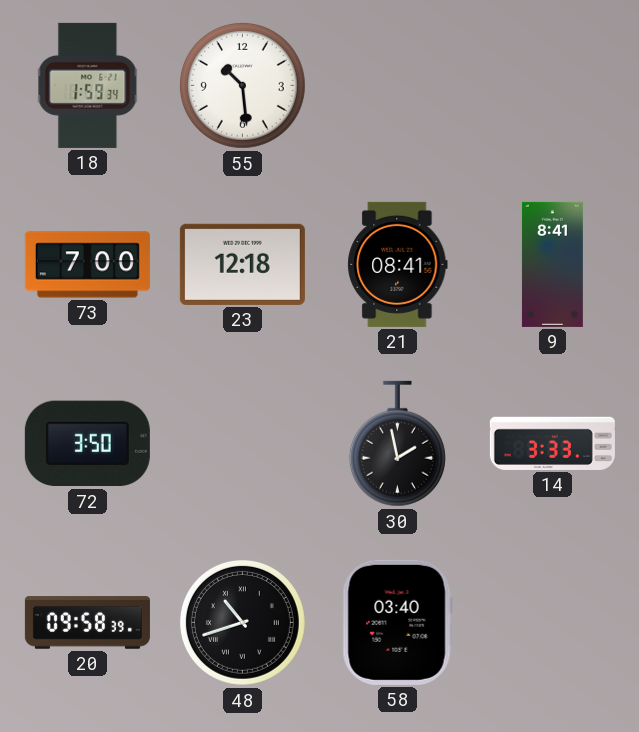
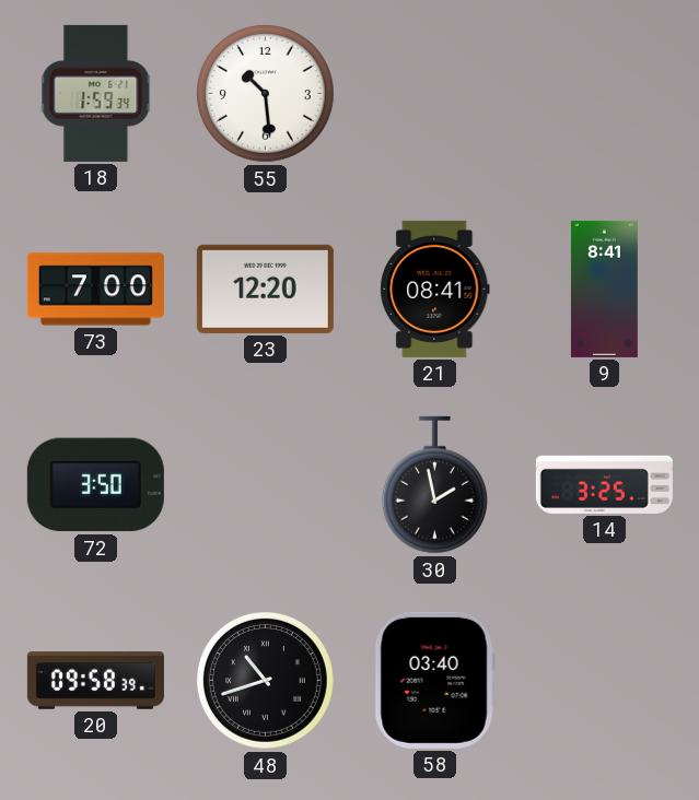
23: 12:18 -> 12:20
14: 3:33 -> 3:25
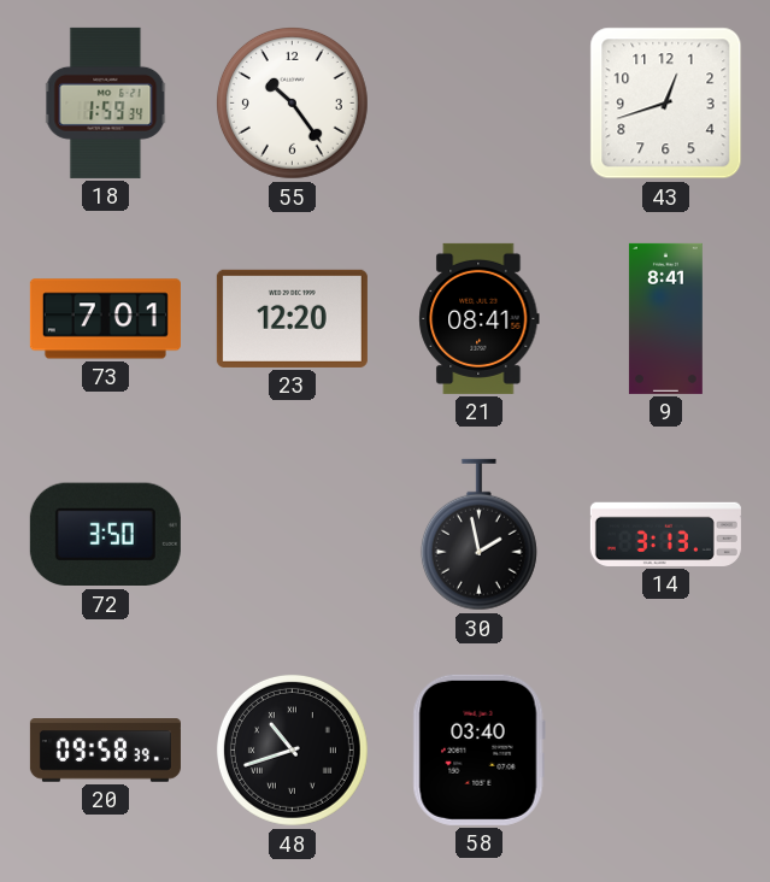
55: 10:29 -> 10:24
43: none -> 12:42
73: 7:00 -> 7:01
14: 3:25 -> 3:13
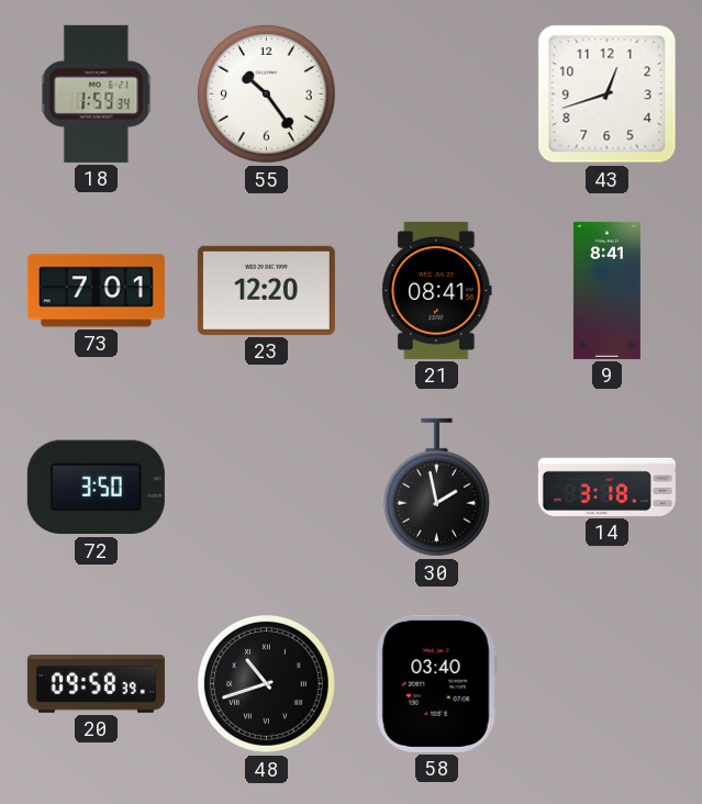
14: 3:13 -> 3:18
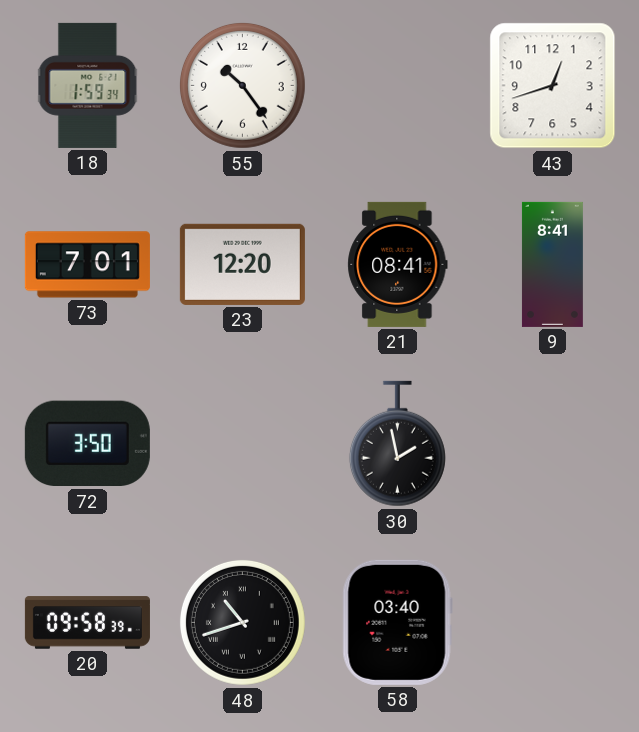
14: 3:18 -> none
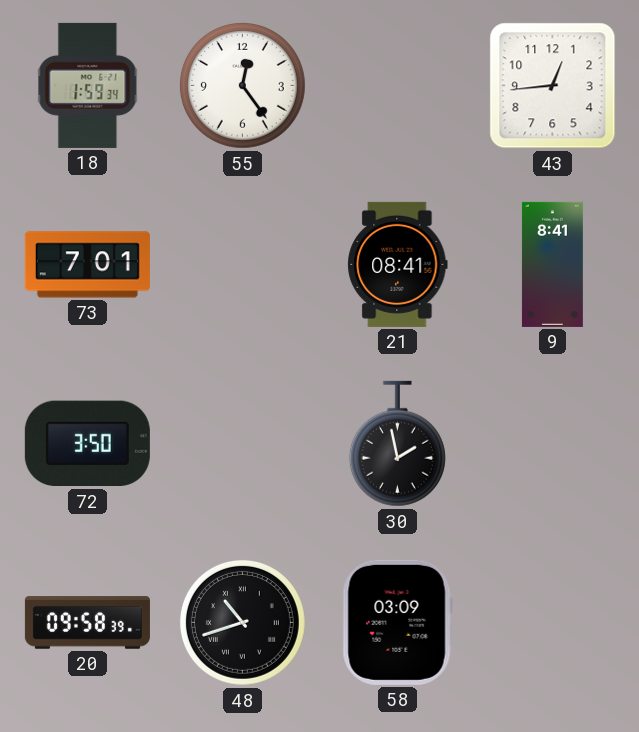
55: 10:24 -> 12:24
43: 12:42 -> 12:44
23: 12:20 -> none
58: 03:40 -> 03:09
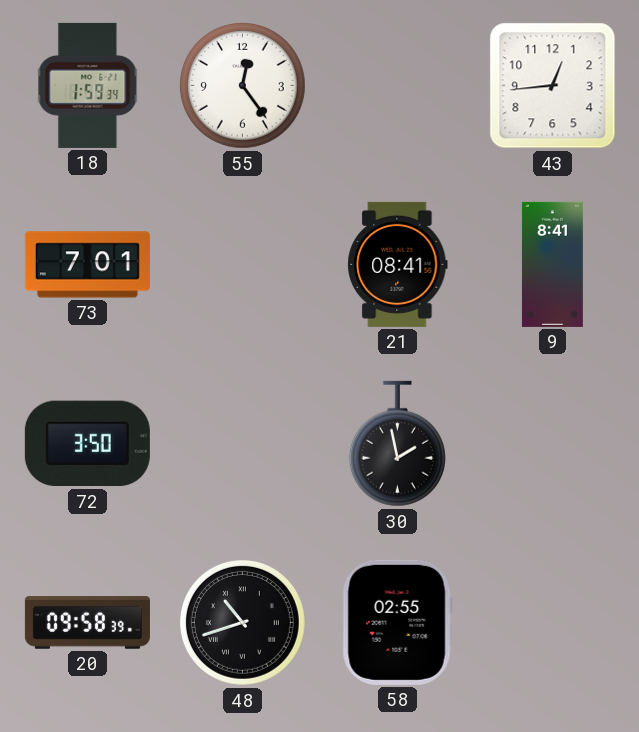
58: 03:09 -> 02:55
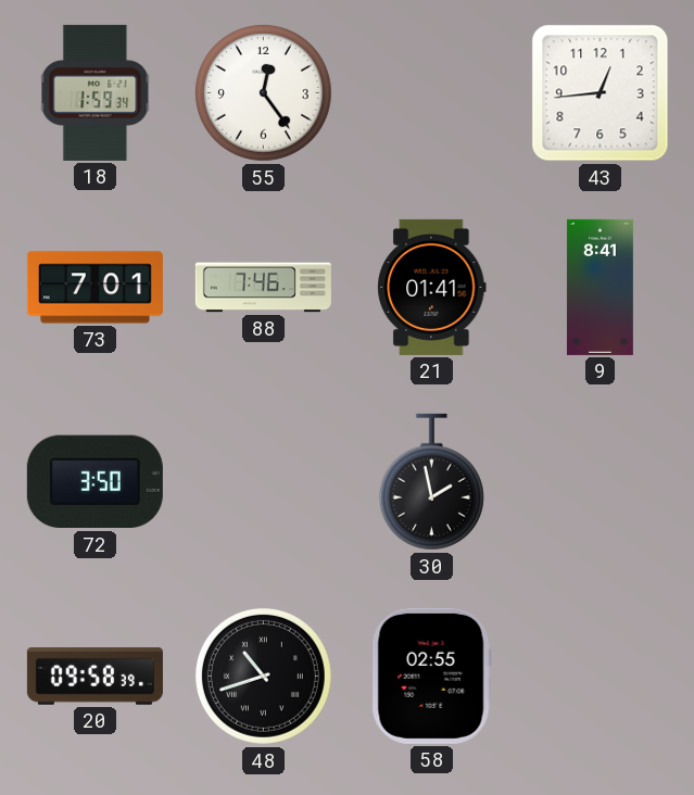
88: none -> 7:46
21: 08:41 -> 01:41
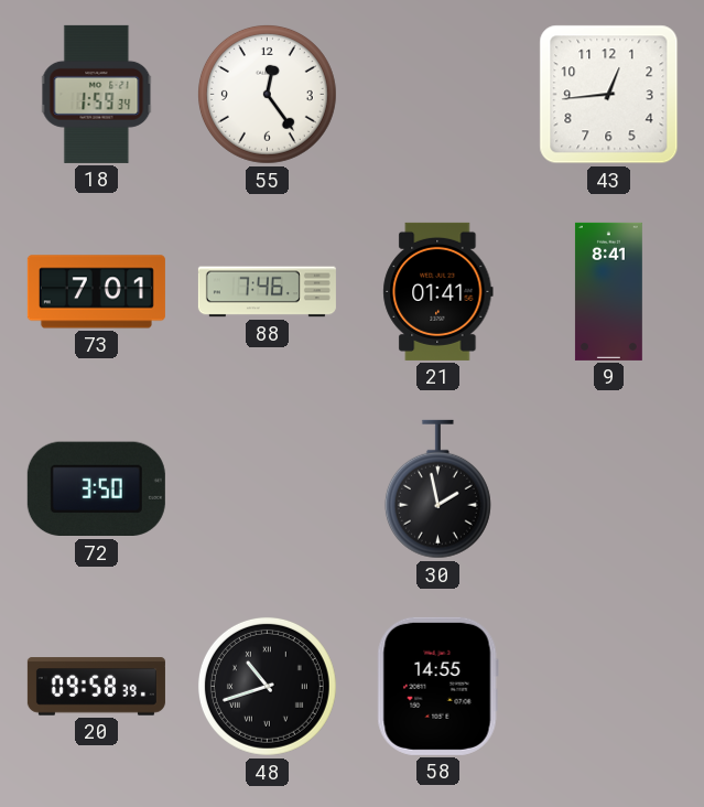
58: 02:55 -> 14:55
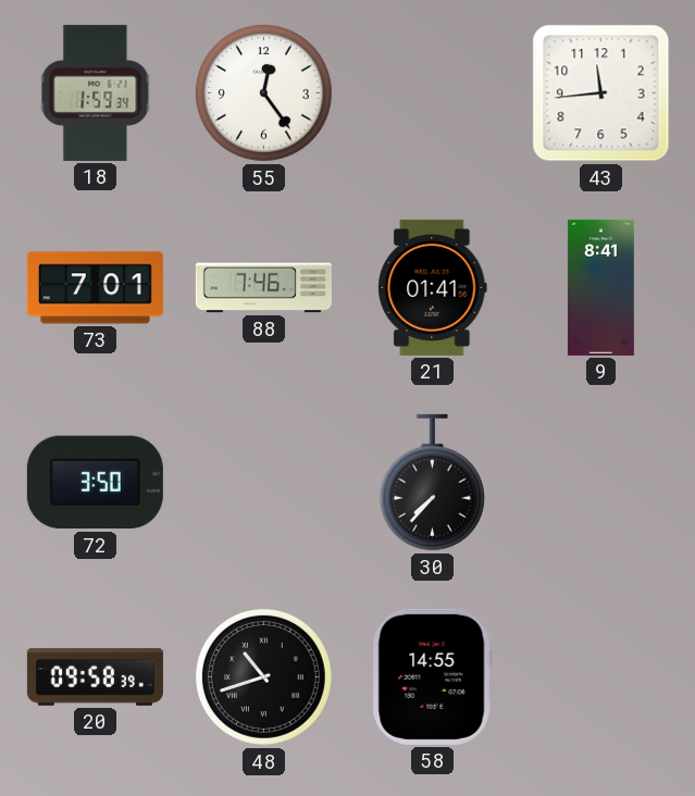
43: 12:44 -> 11:44
30: 1:58 -> 7:37
